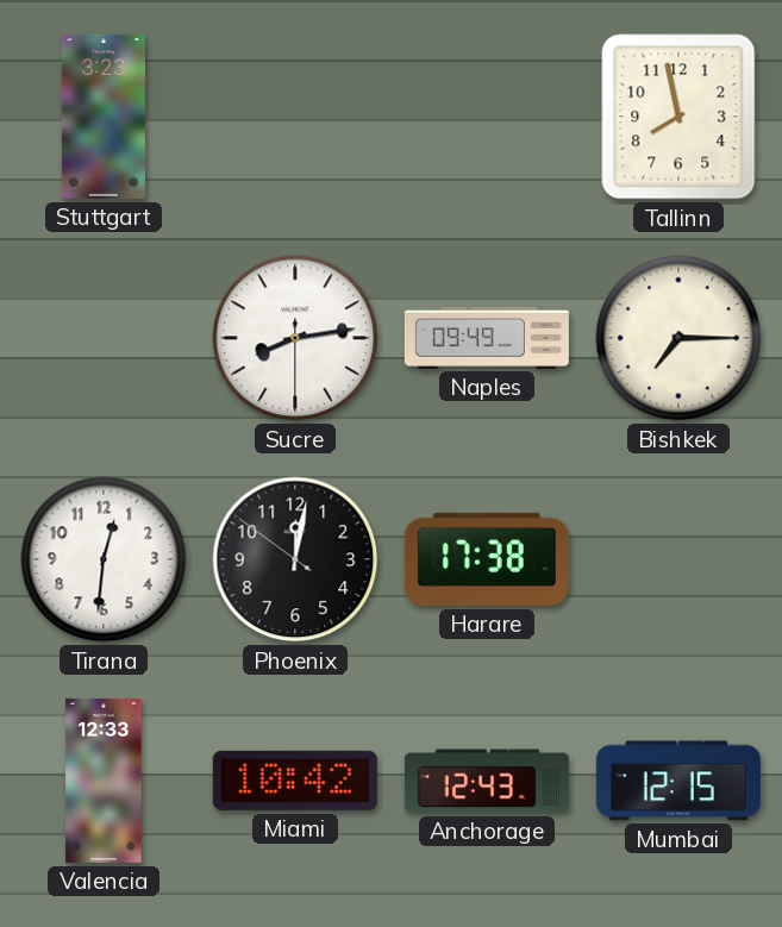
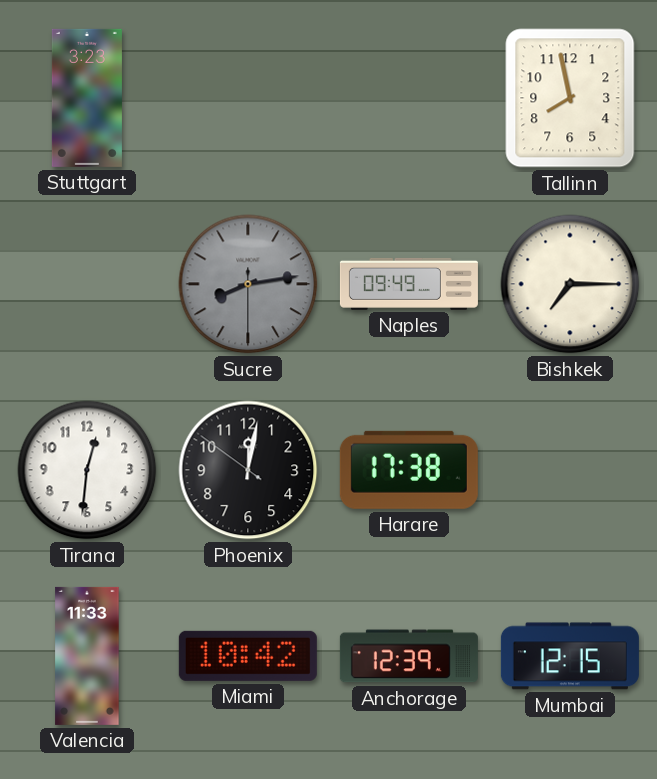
Sucre dial: white -> grey
Valencia: 12:33 -> 11:33
Anchorage: 12:43 -> 12:39
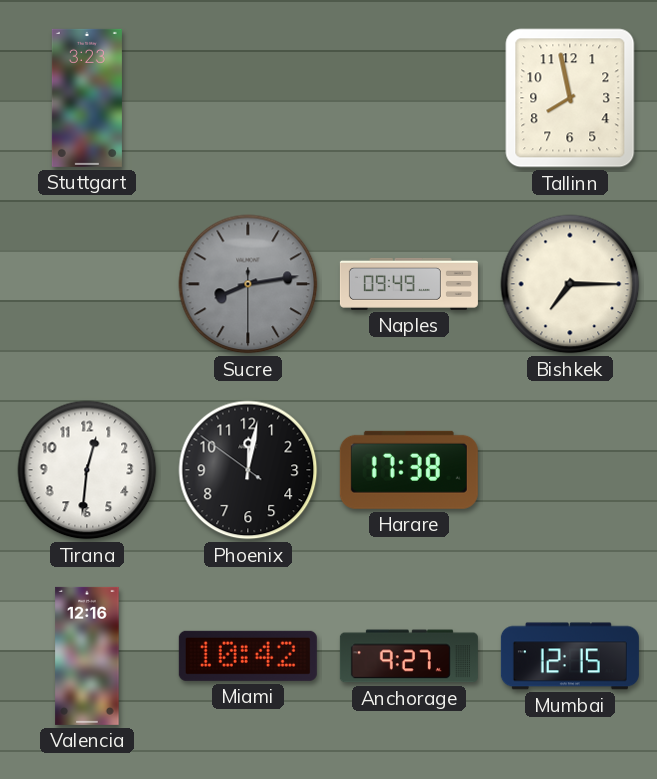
Valencia: 11:33 -> 12:16
Anchorage: 12:39 -> 9:27
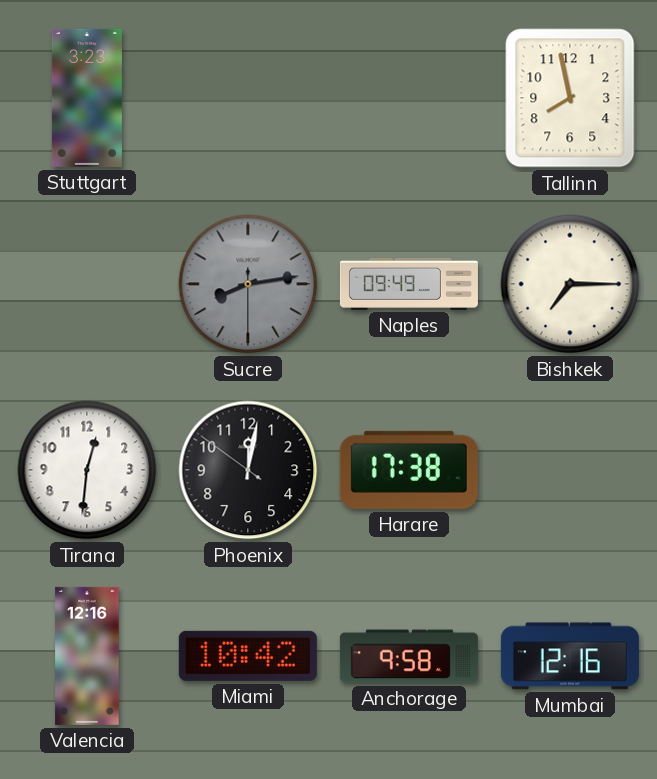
Anchorage: 9:27 -> 9:58
Mumbai: 12:15 -> 12:16
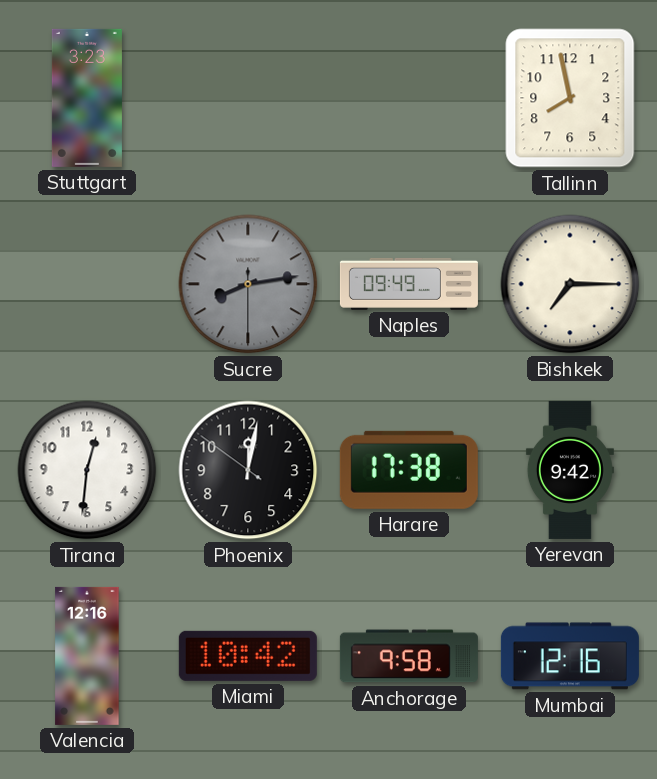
Yerevan: none -> 9:42
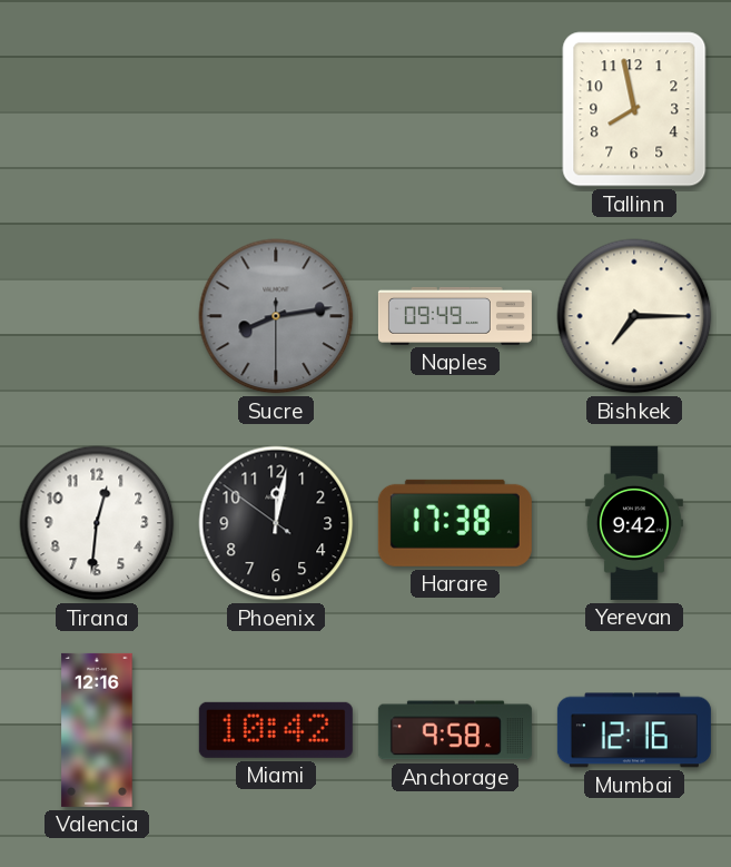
Stuttgart: 3:23 -> none
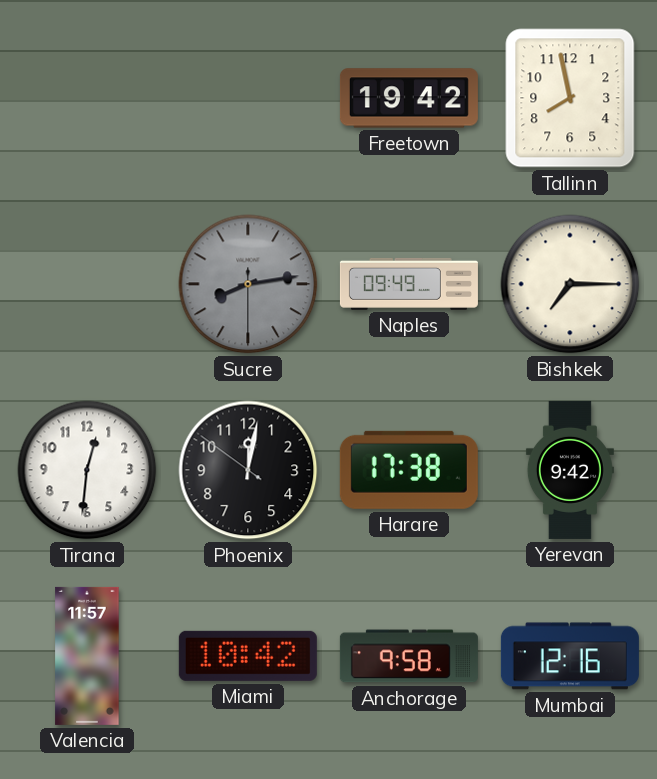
Freetown: none -> 19:42
Valencia: 12:16 -> 11:57
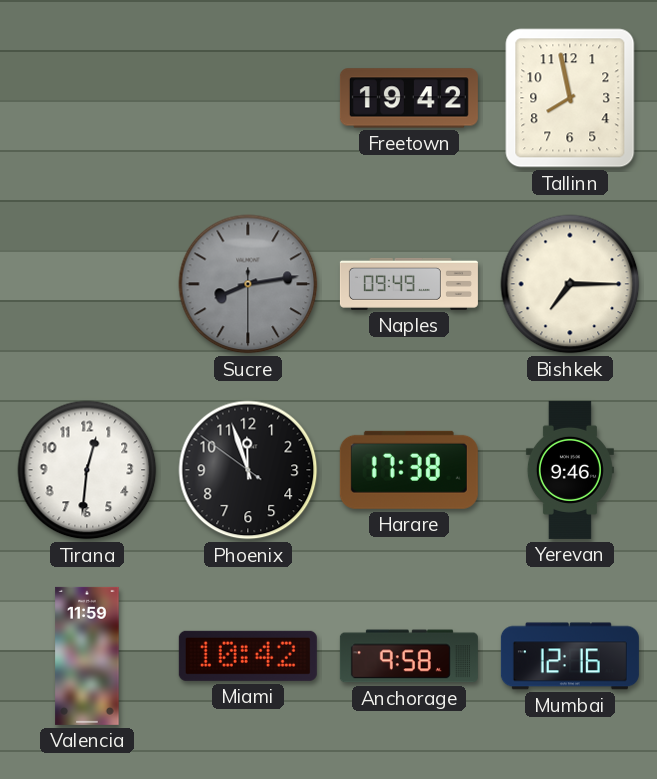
Phoenix: 12:01 -> 11:56
Yerevan: 9:42 -> 9:46
Valencia: 11:57 -> 11:59
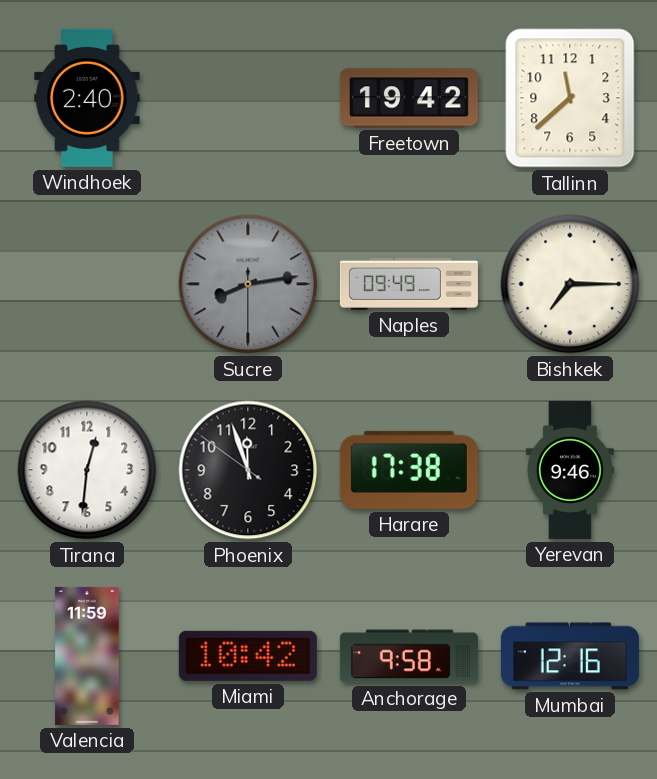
Windhoek: none -> 2:40
Tallinn: 7:58 -> 11:38
